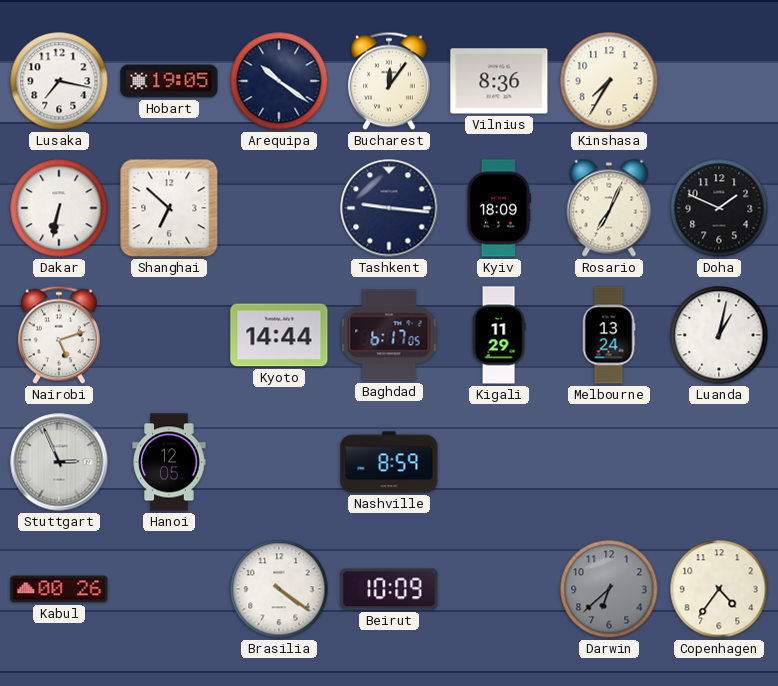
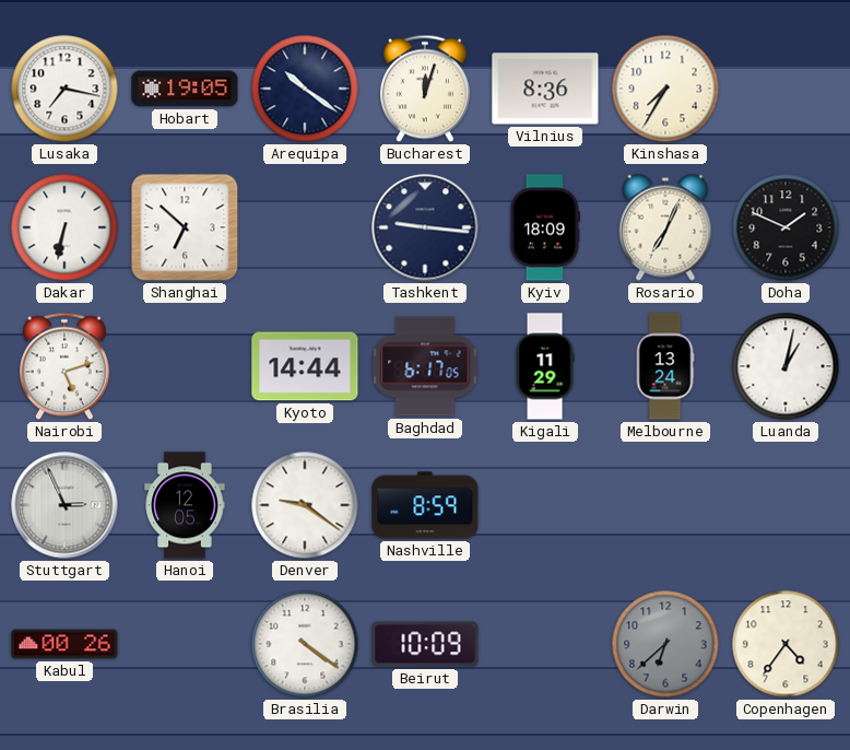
Bucharest: 12:06 -> 12:03
Denver: none -> 9:21
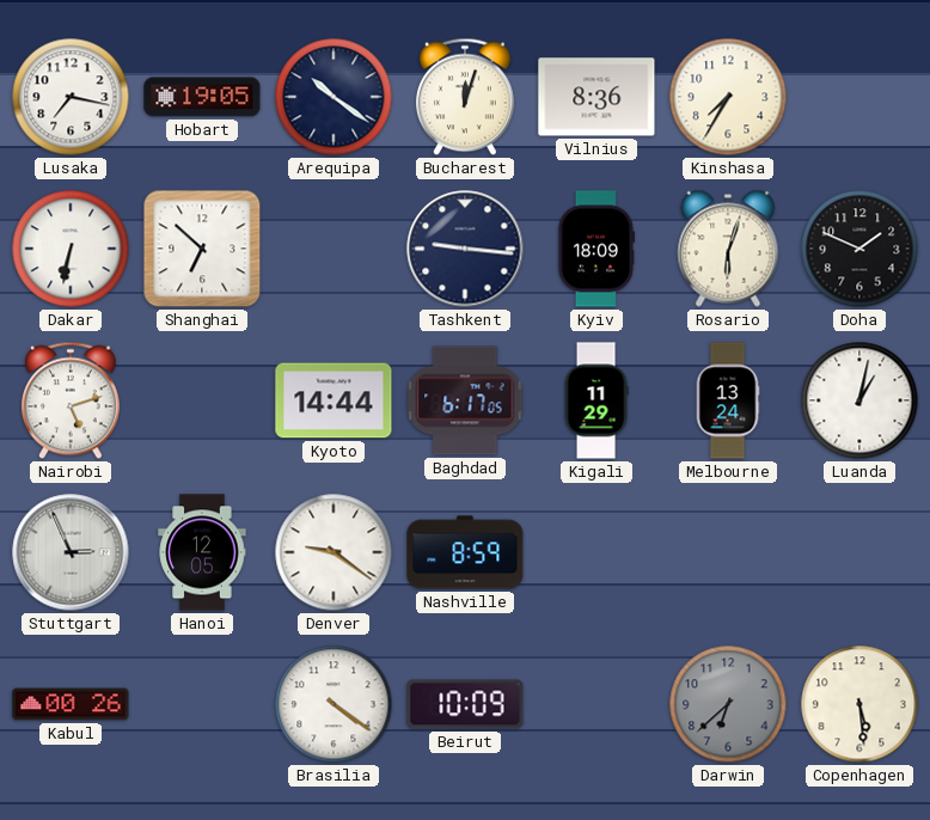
Rosario: 7:04 -> 6:03
Copenhagen: 4:36 -> 5:29
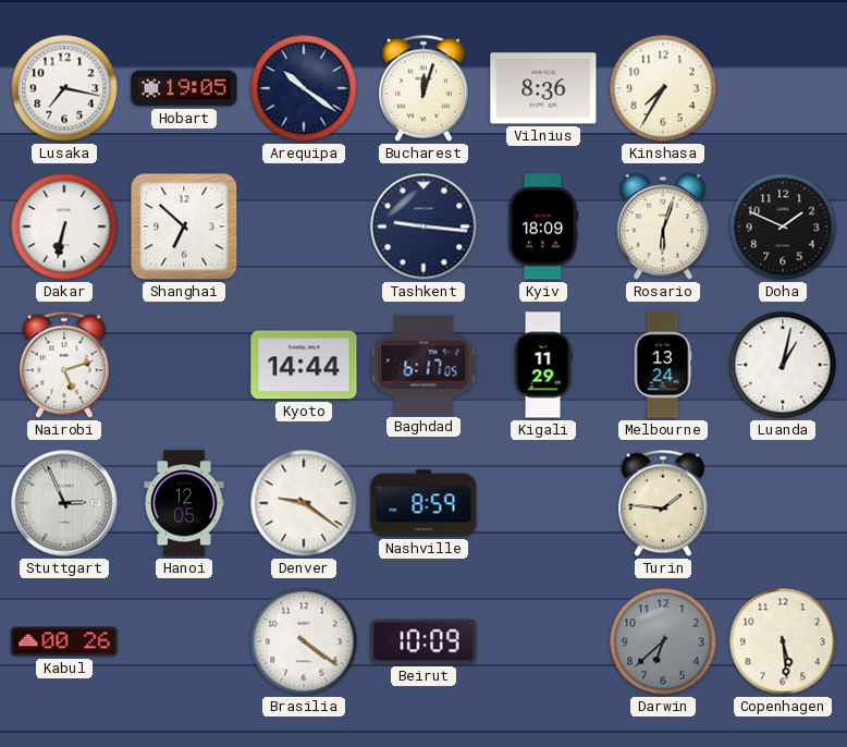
Turin: none -> 1:46
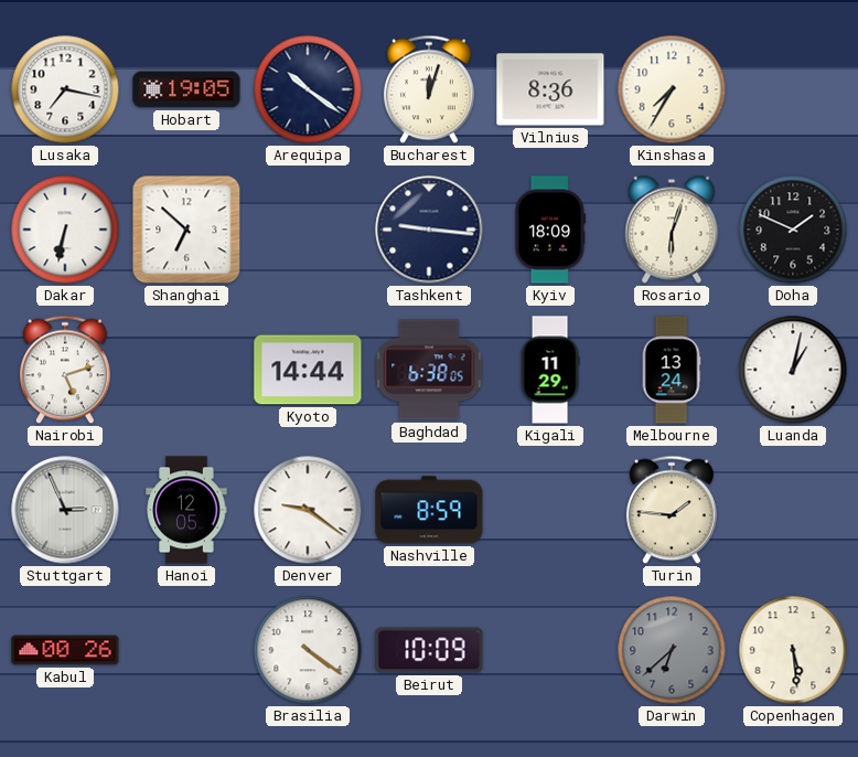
Baghdad: 6:17 -> 6:38
